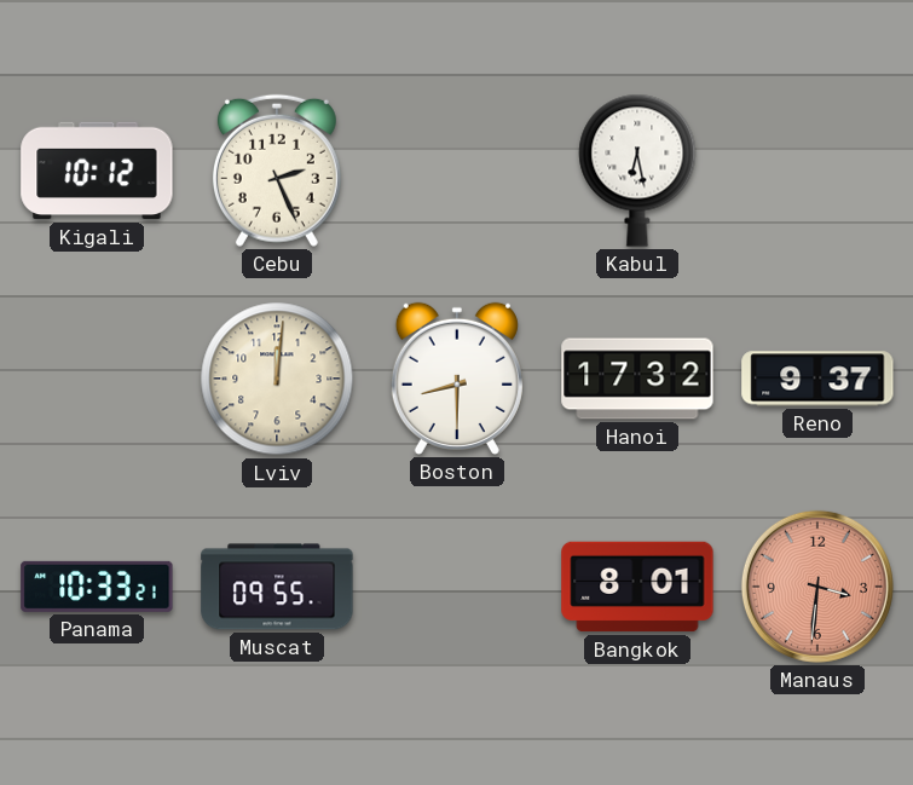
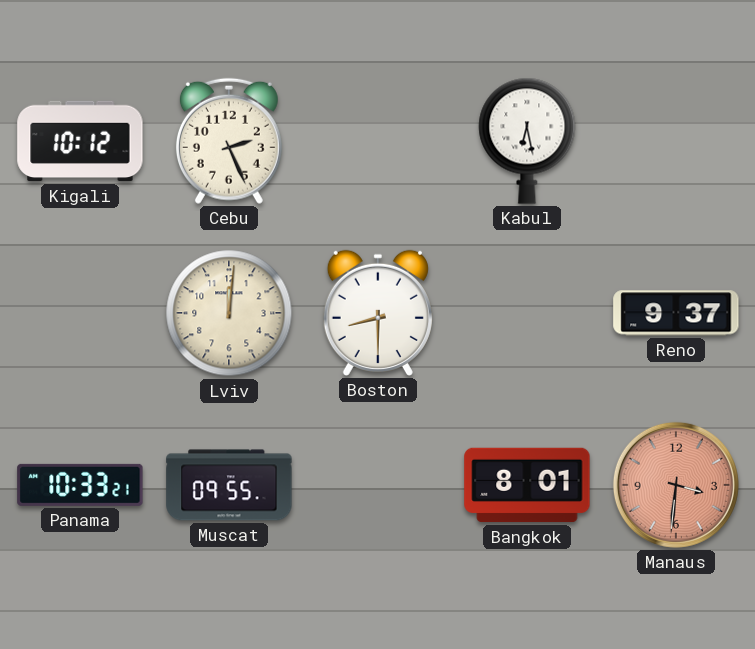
Hanoi: 17:32 -> none
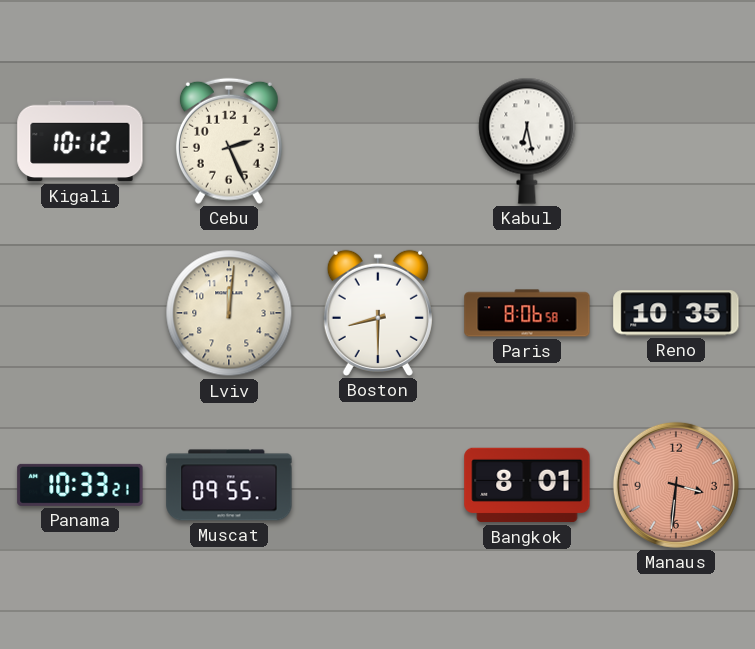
Paris: none -> 8:06
Reno: 9:37 -> 10:35
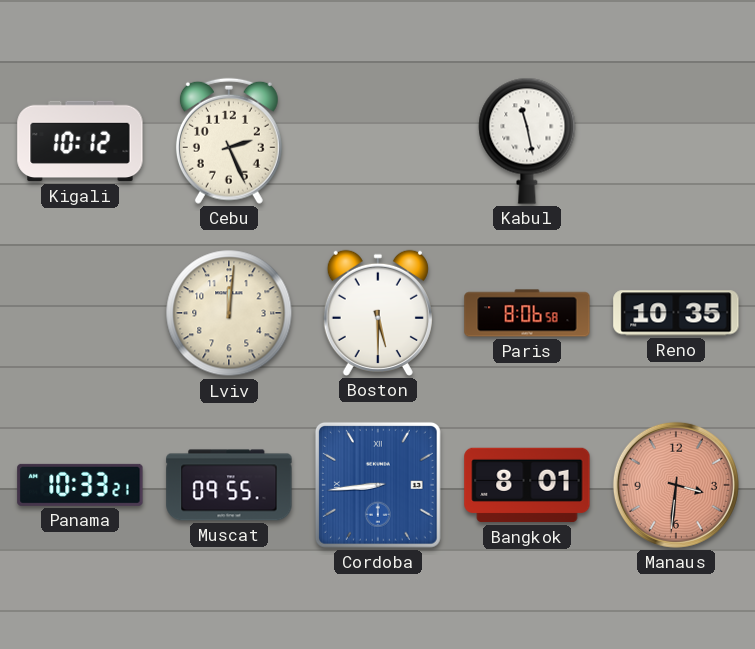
Kabul: 6:28 -> 11:28
Boston: 8:30 -> 5:30
Cordoba: none -> 8:44
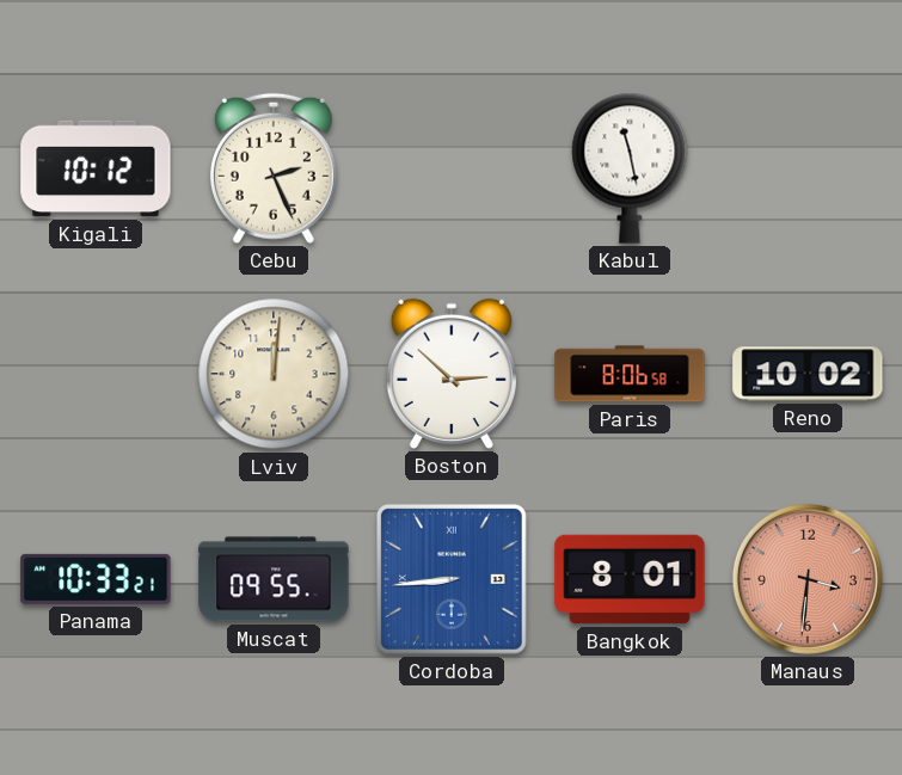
Boston: 5:30 -> 2:52
Reno: 10:35 -> 10:02
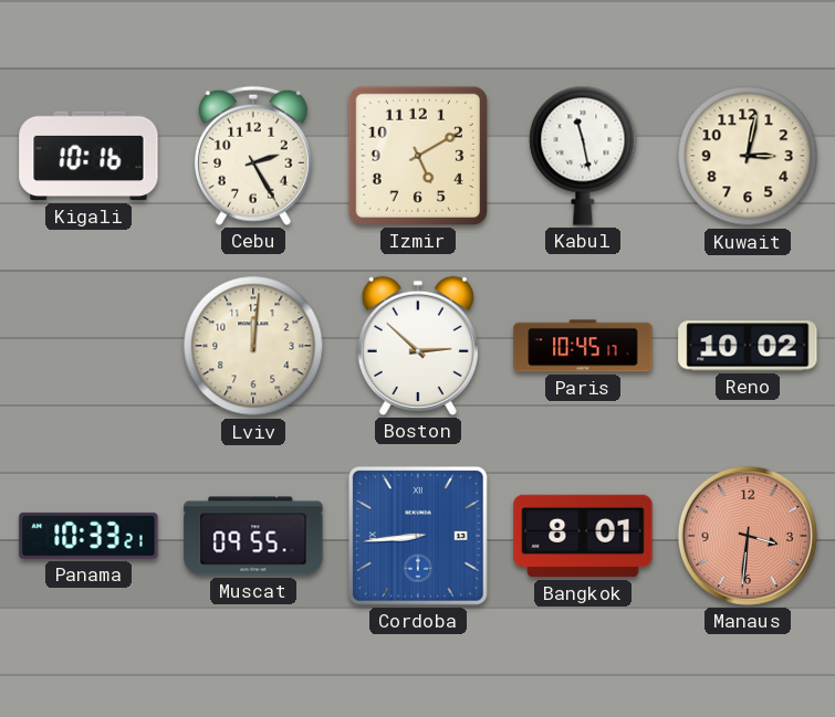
Kigali: 10:12 -> 10:16
Cebu: 2:26 -> 2:25
Izmir: none -> 5:10
Kuwait: none -> 3:02
Paris: 8:06 -> 10:45
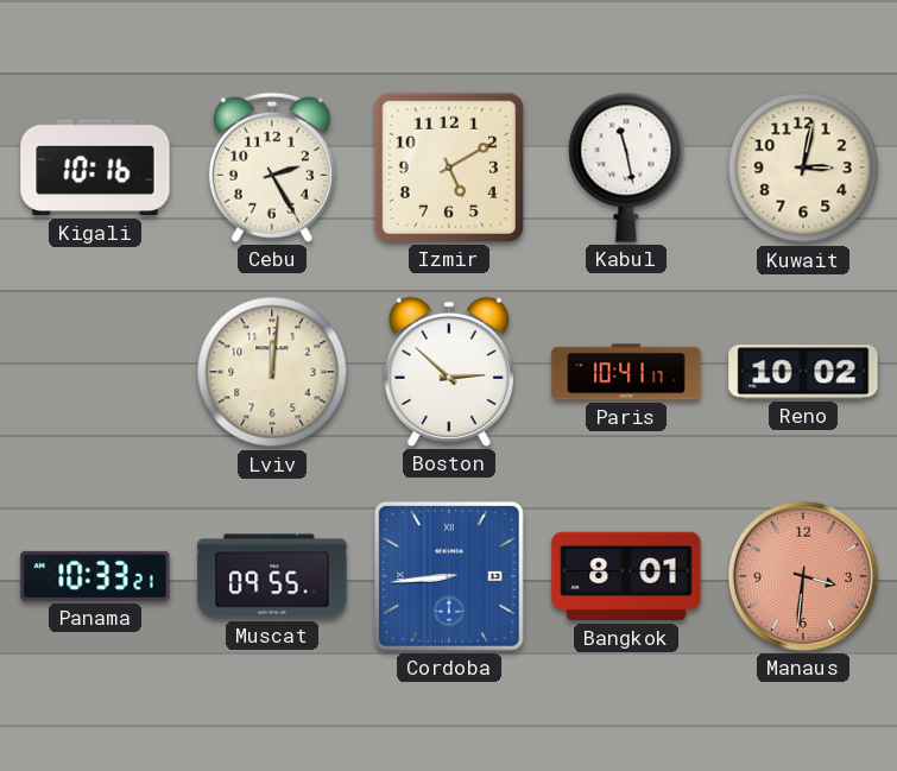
Paris: 10:45 -> 10:41
